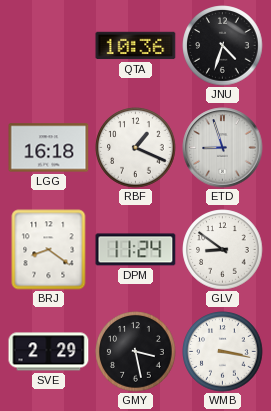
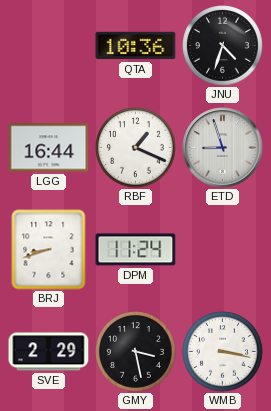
LGG: 16:18 -> 16:44
BRJ: 8:21 -> 8:42
GLV: 8:51 -> none
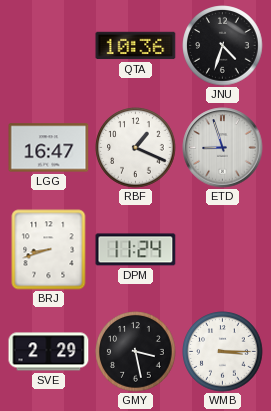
LGG: 16:44 -> 16:47
WMB: 3:17 -> 3:15
